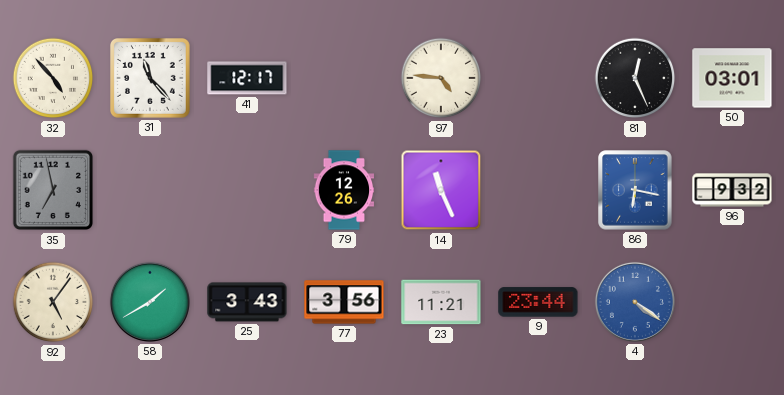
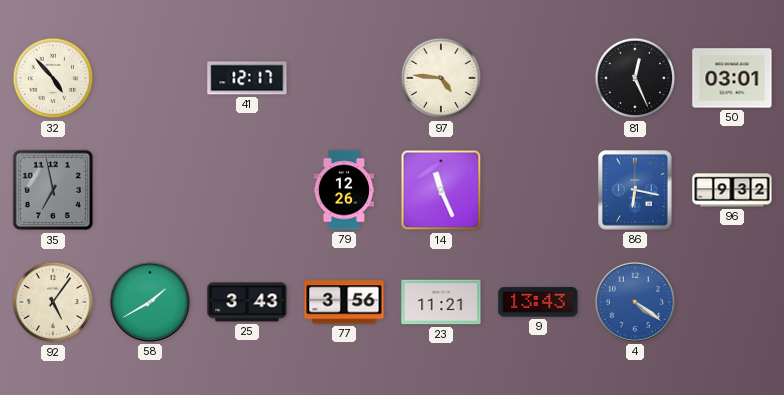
31: 11:23 -> none
9: 23:44 -> 13:43
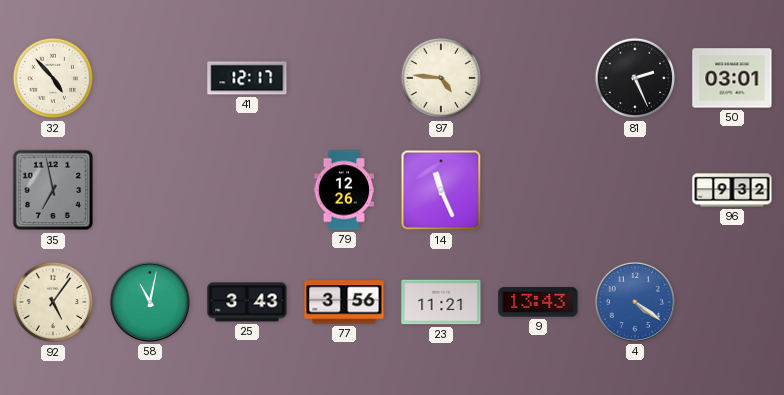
81: 12:26 -> 2:26
86: 6:17 -> none
58: 1:40 -> 11:02
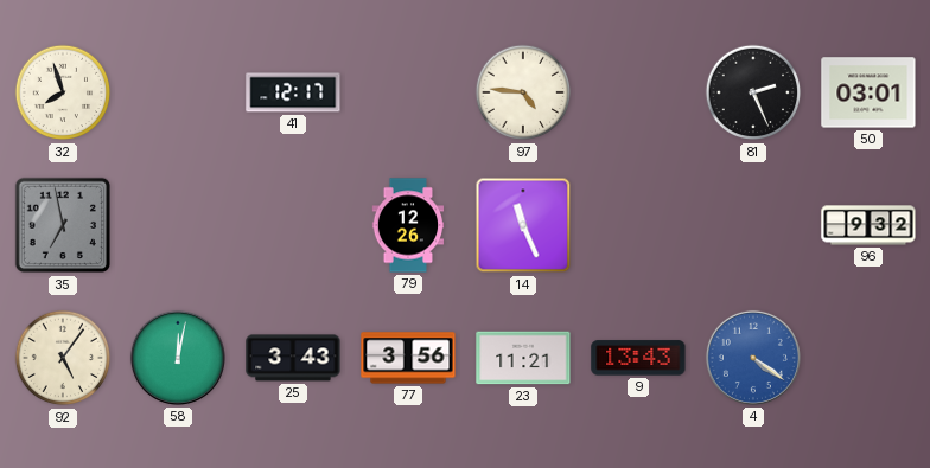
32: 4:53 -> 7:57
58: 11:02 -> 12:02
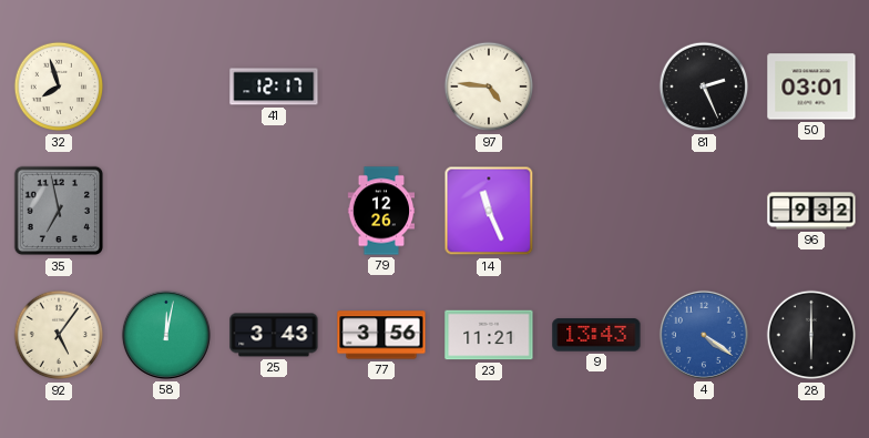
28: none -> 6:00
